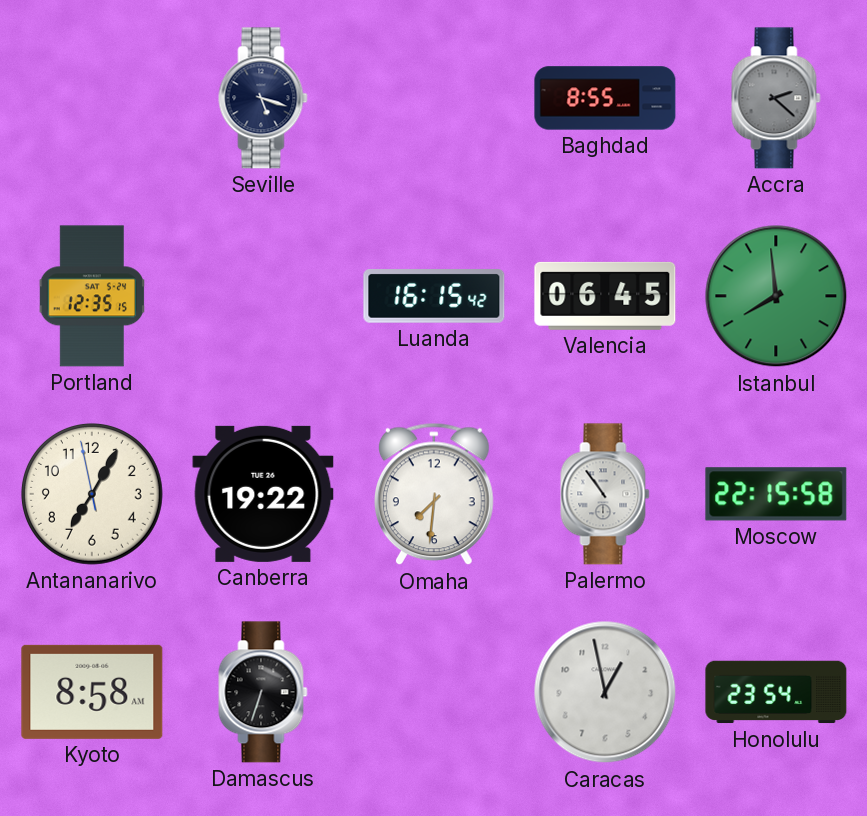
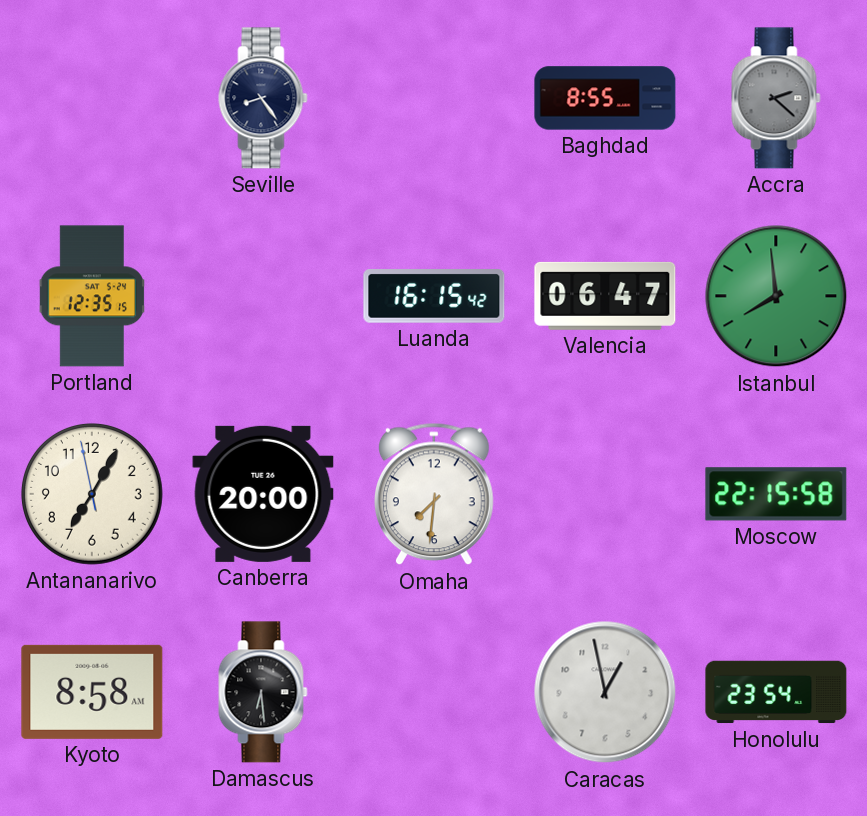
Seville: 5:18 -> 8:24
Valencia: 06:45 -> 06:47
Canberra: 19:22 -> 20:00
Palermo: 10:54 -> none
Damascus: 6:33 -> 6:29
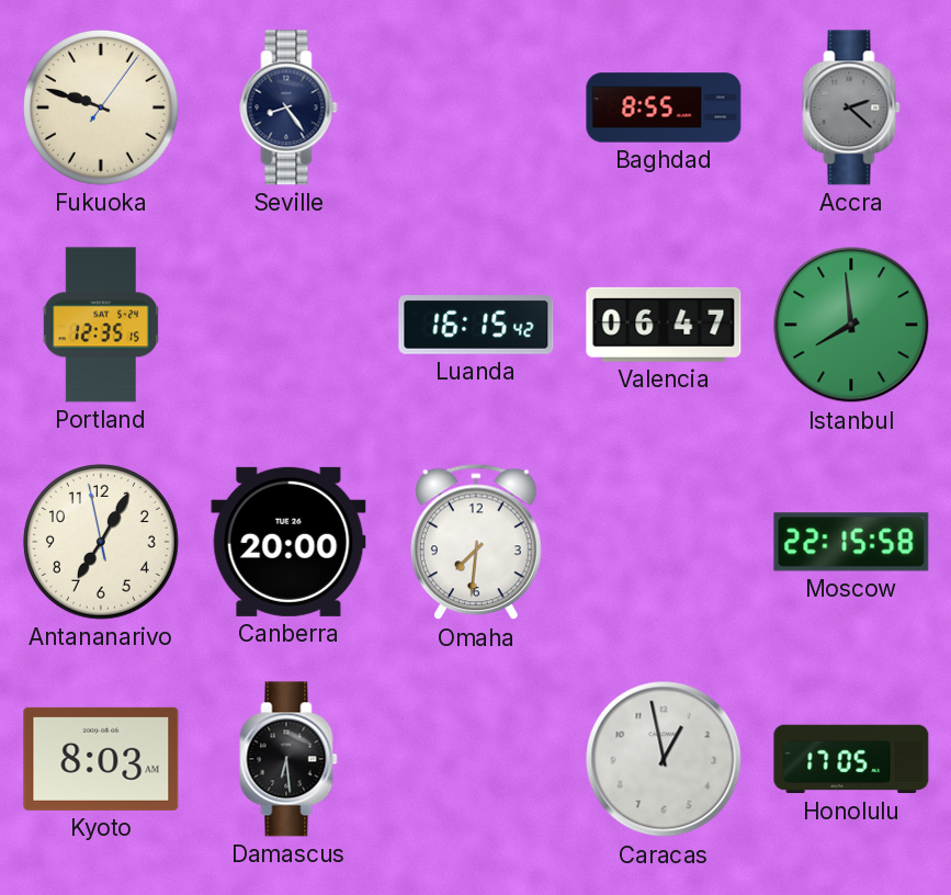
Fukuoka: none -> 9:48
Kyoto: 8:58 -> 8:03
Honolulu: 23:54 -> 17:05
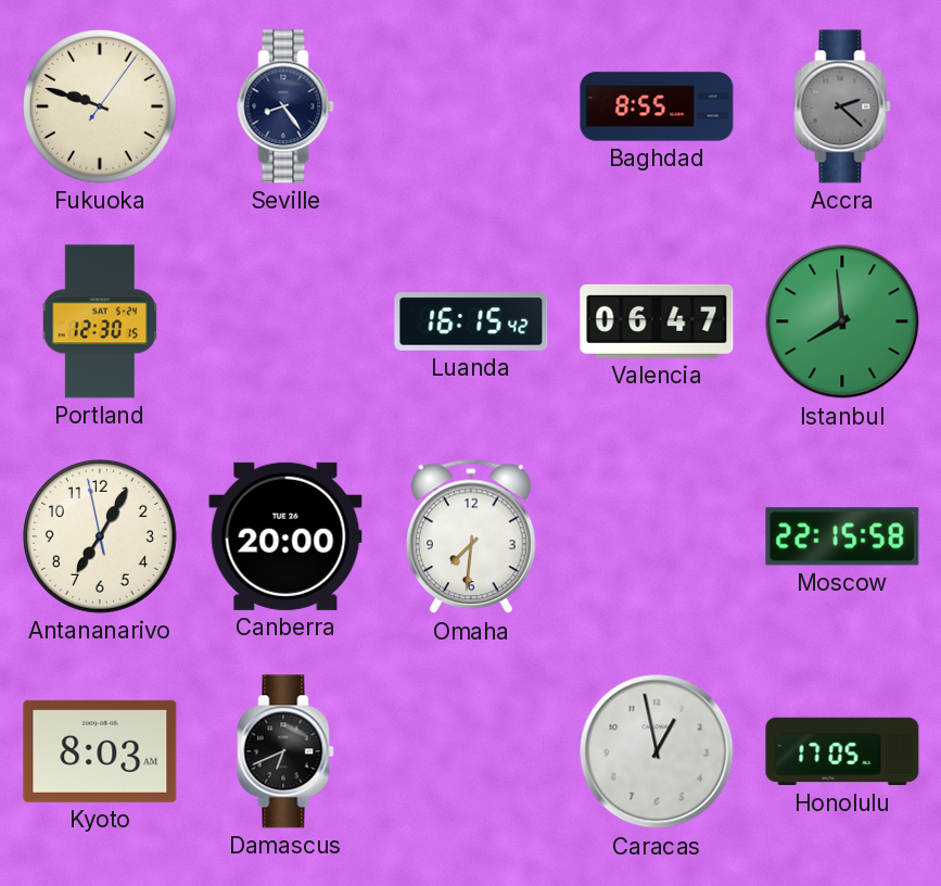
Portland: 12:35 -> 12:30
Damascus: 6:29 -> 6:41
